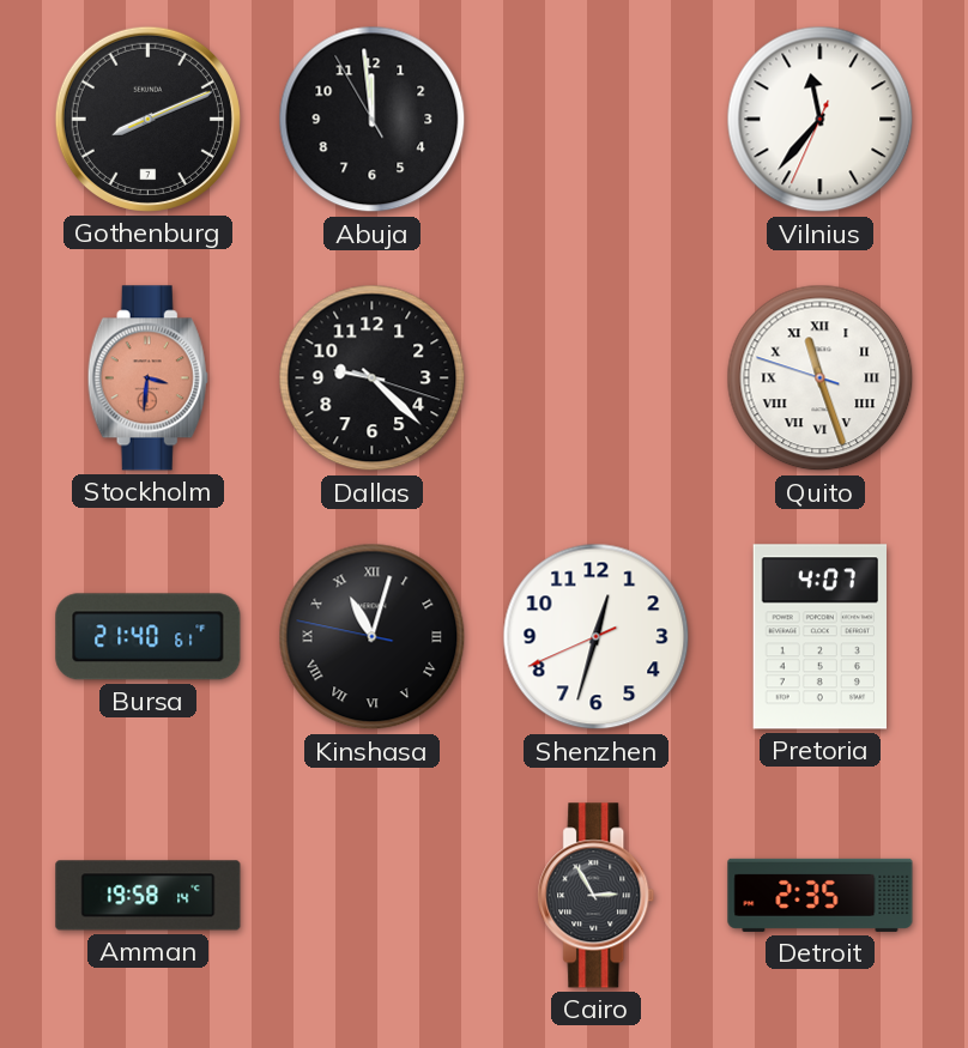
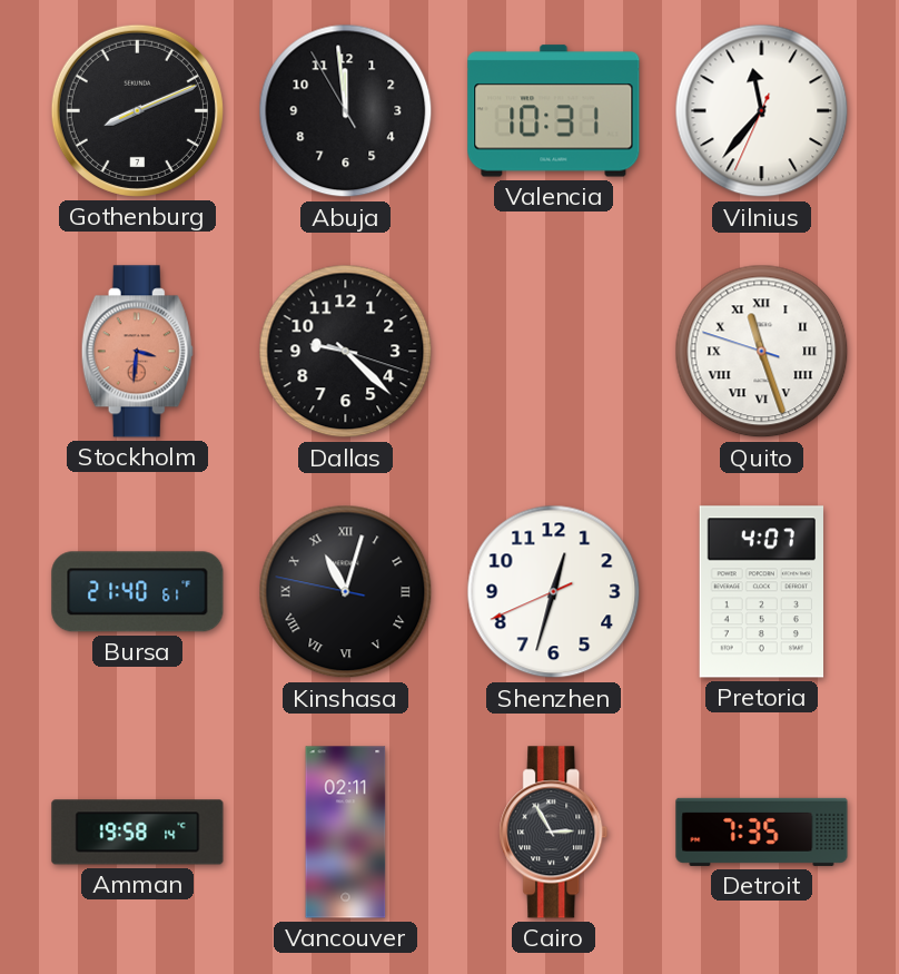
Valencia: none -> 10:31
Vancouver: none -> 02:11
Detroit: 2:35 -> 7:35
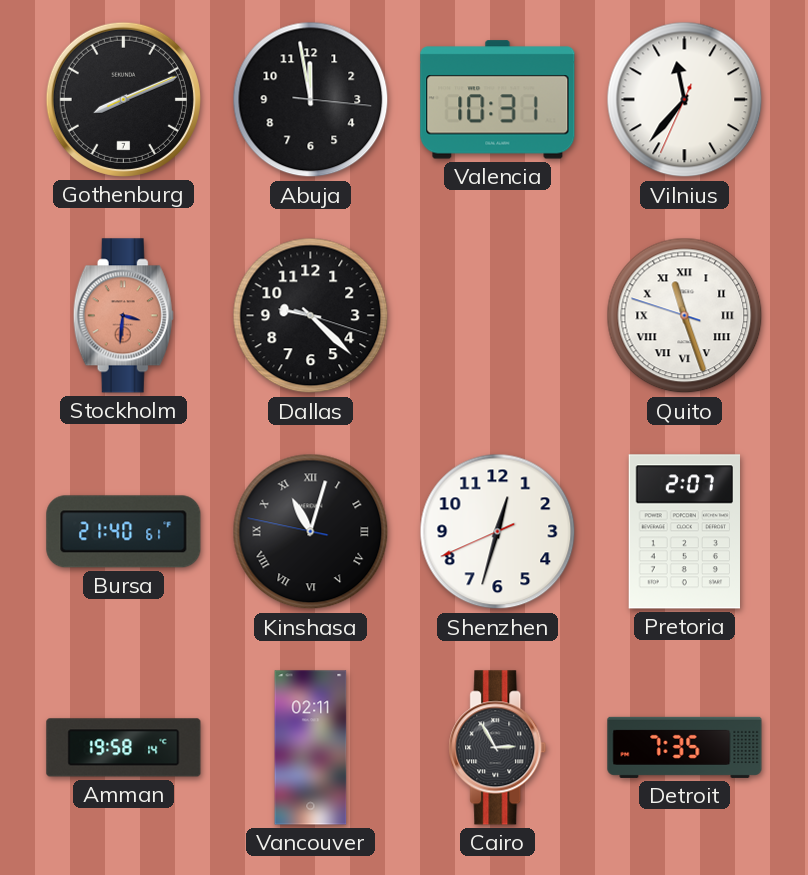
Abuja: 11:58:55 -> 11:58:16
Pretoria: 4:07 -> 2:07
